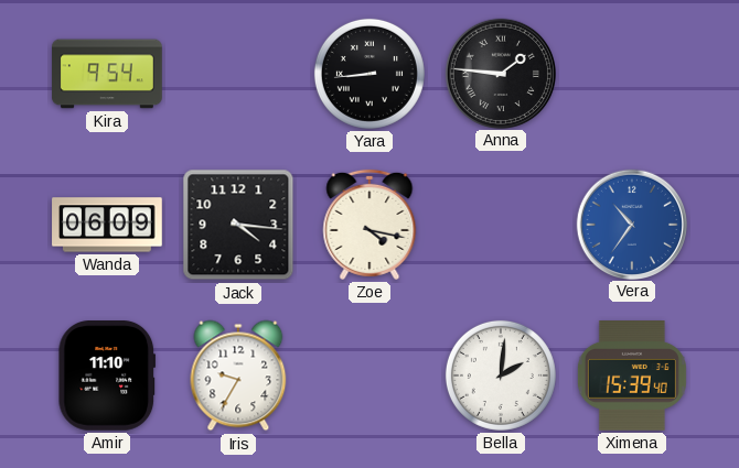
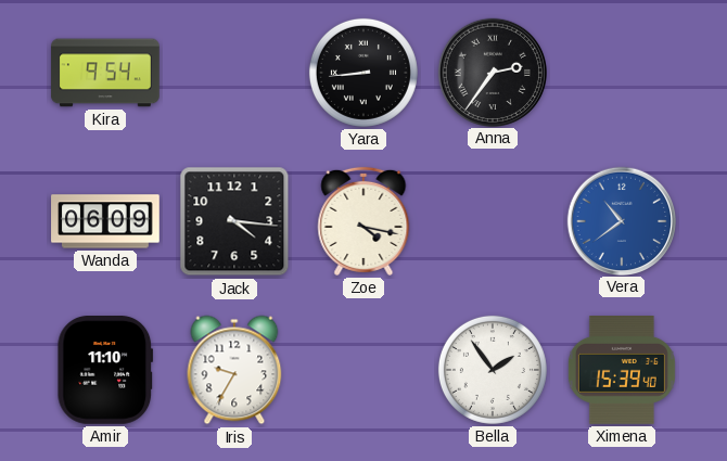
Anna: 1:46 -> 2:36
Vera: 10:36 -> 10:39
Bella: 2:01 -> 1:54
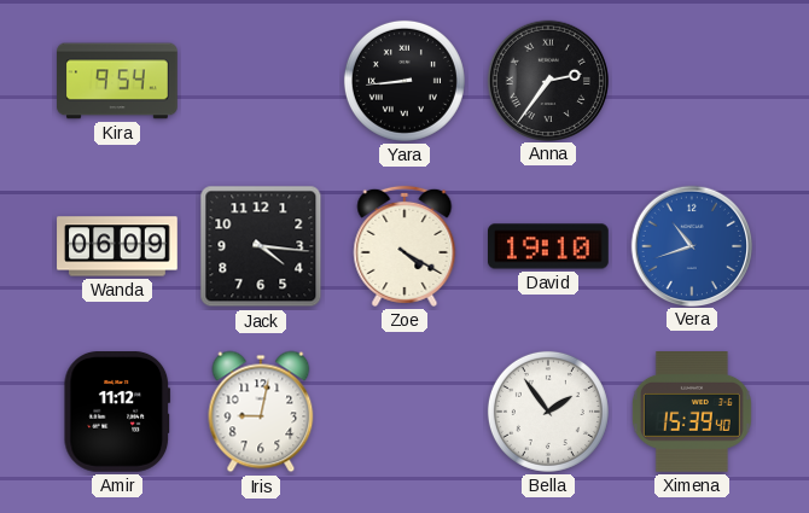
Zoe: 4:17 -> 4:20
David: none -> 19:10
Vera: 10:39 -> 10:42
Amir: 11:10 -> 11:12
Iris: 9:35 -> 9:02
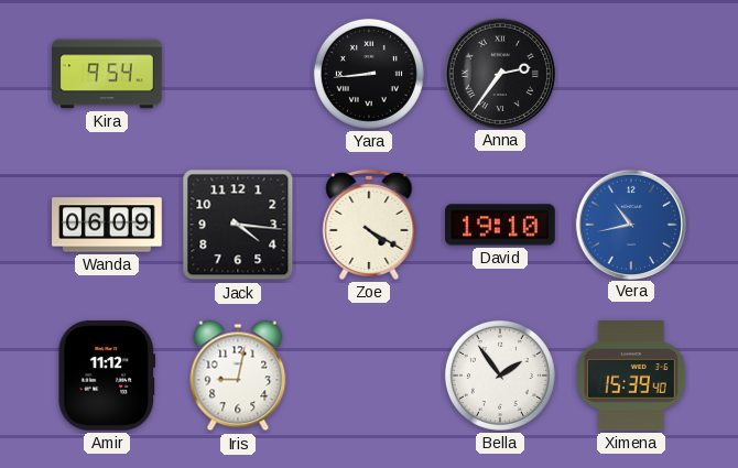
Vera: 10:42 -> 10:43
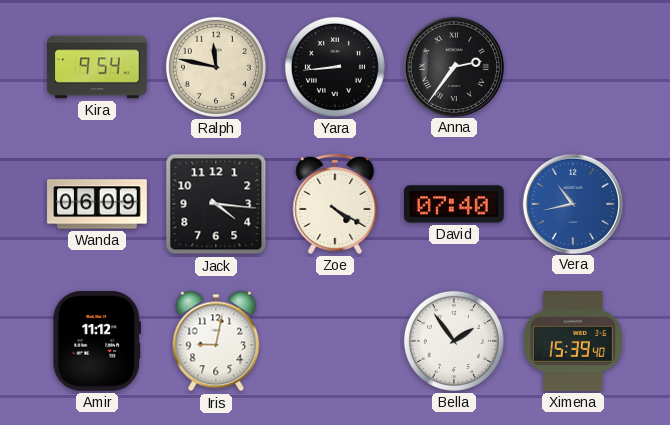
Ralph: none -> 11:47
David: 19:10 -> 07:40
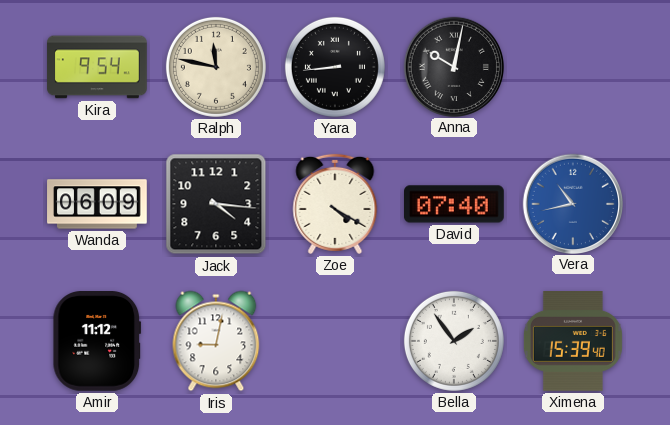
Anna: 2:36 -> 10:02
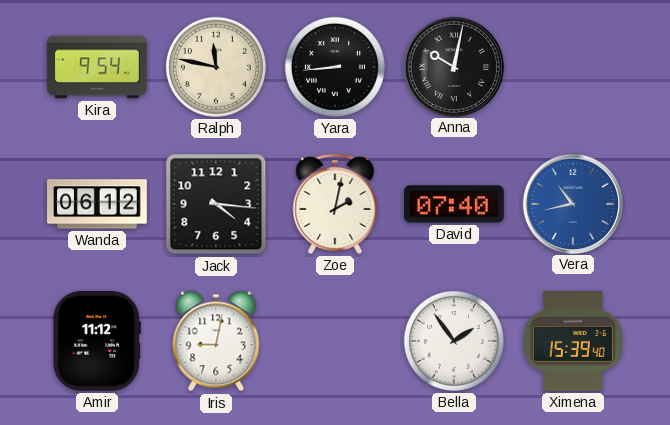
Wanda: 06:09 -> 06:12
Zoe: 4:20 -> 2:02
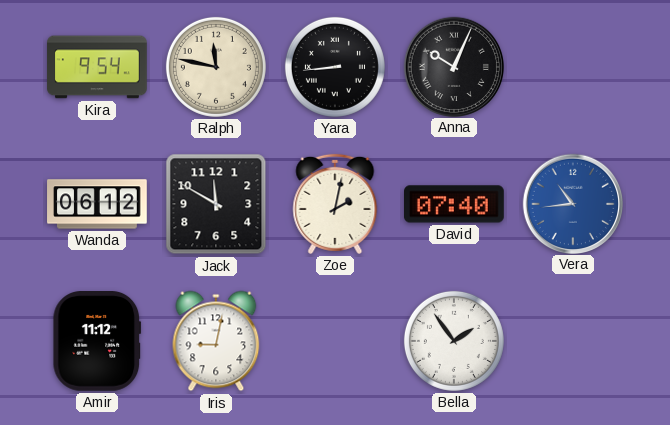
Anna: 10:02 -> 10:04
Jack: 4:16 -> 11:50
Vera: 10:43 -> 10:44
Ximena: 15:39 -> none
